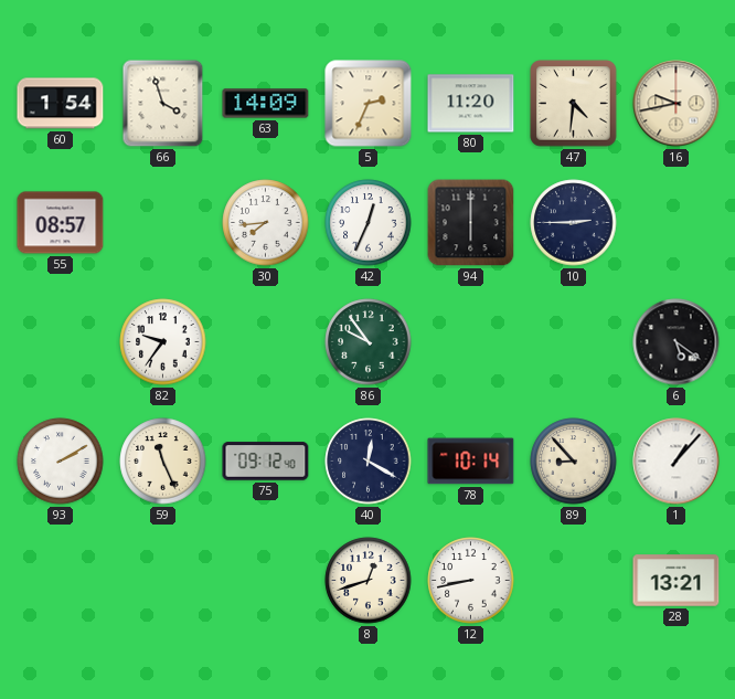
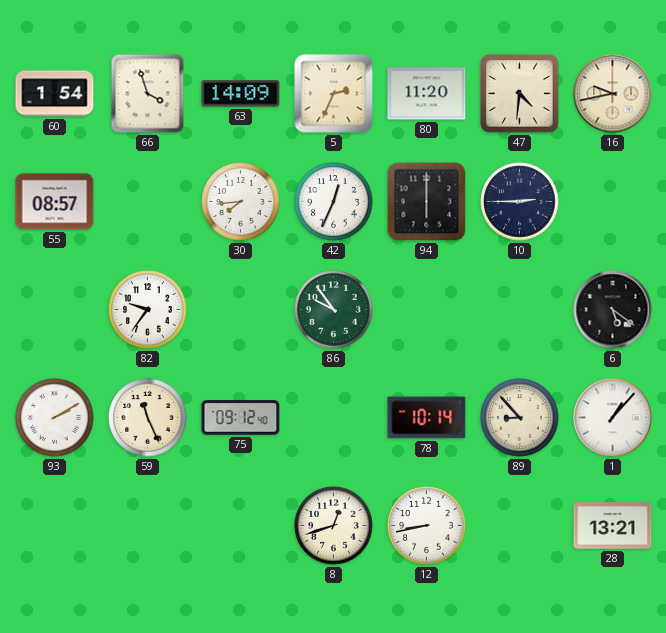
40: 12:20 -> none
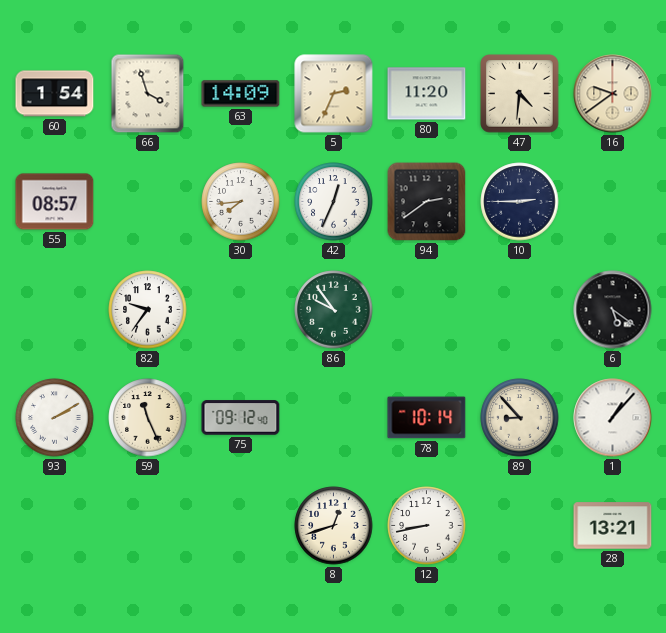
16: 9:43 -> 9:39
94: 6:00 -> 2:39
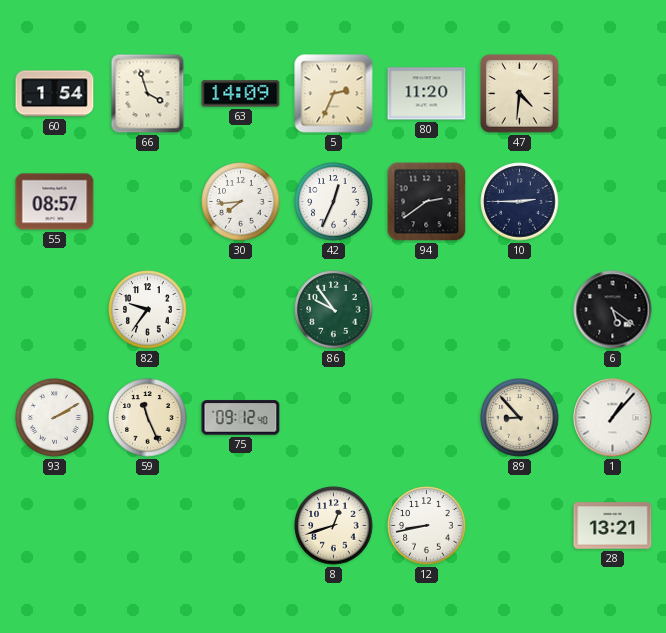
16: 9:39 -> none
78: 10:14 -> none
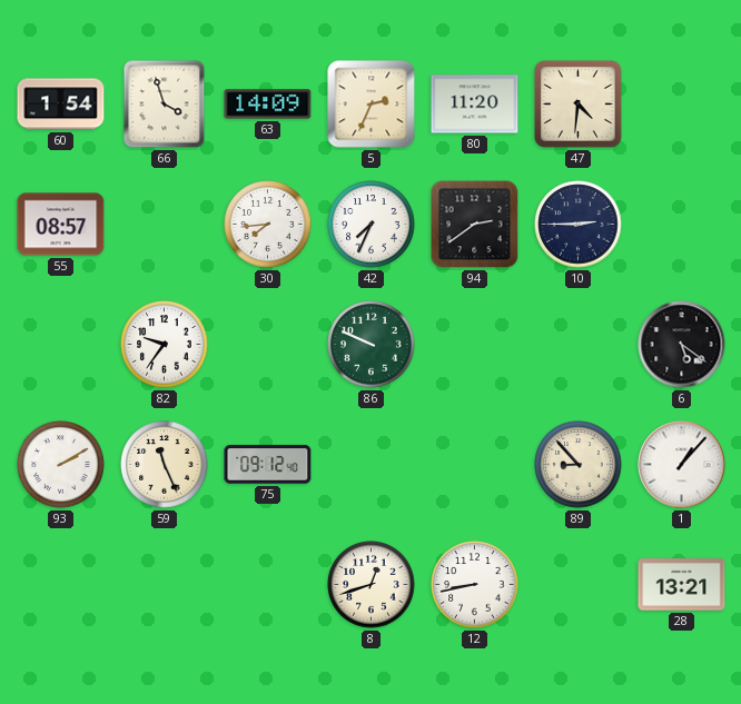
42: 12:34 -> 7:34
86: 9:54 -> 9:49
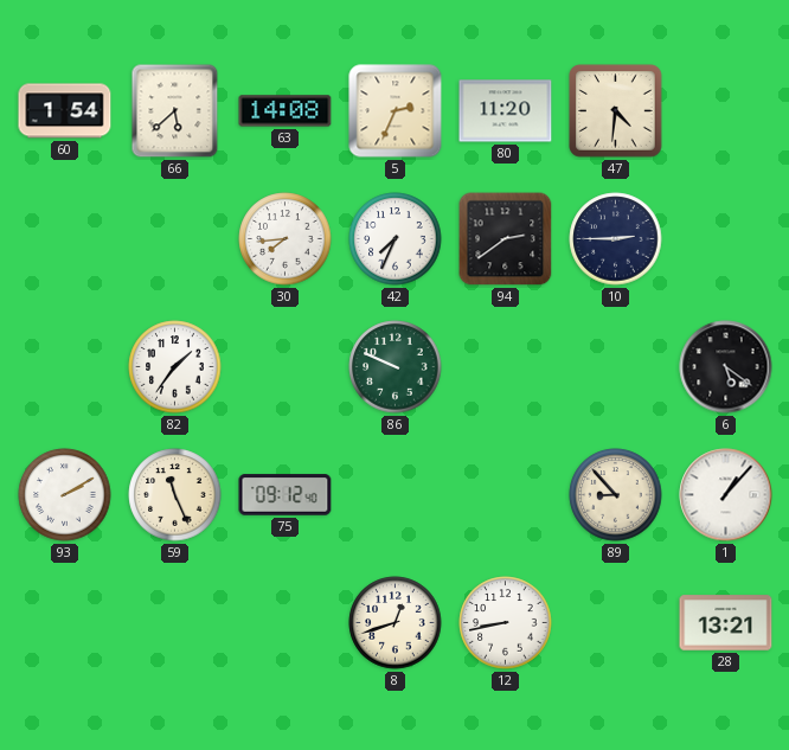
66: 3:57 -> 5:38
63: 14:09 -> 14:08
55: 08:57 -> none
82: 9:36 -> 1:36
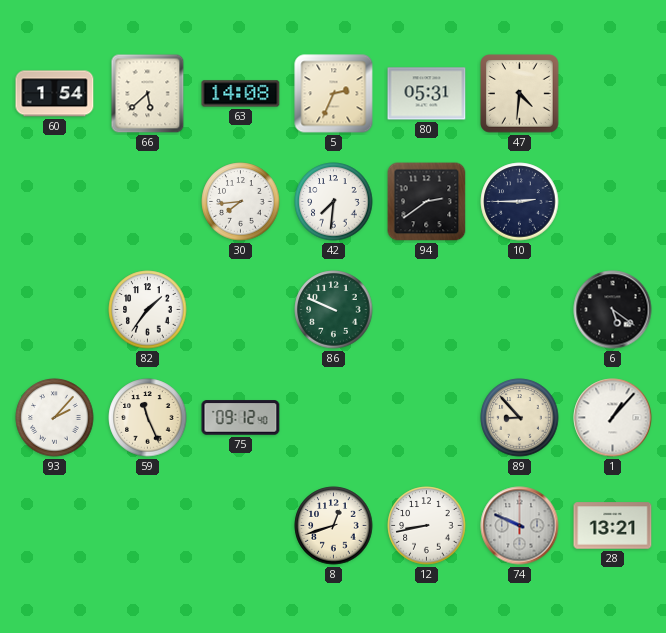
80: 11:20 -> 05:31
42: 7:34 -> 7:31
93: 2:10 -> 2:07
74: none -> 9:49
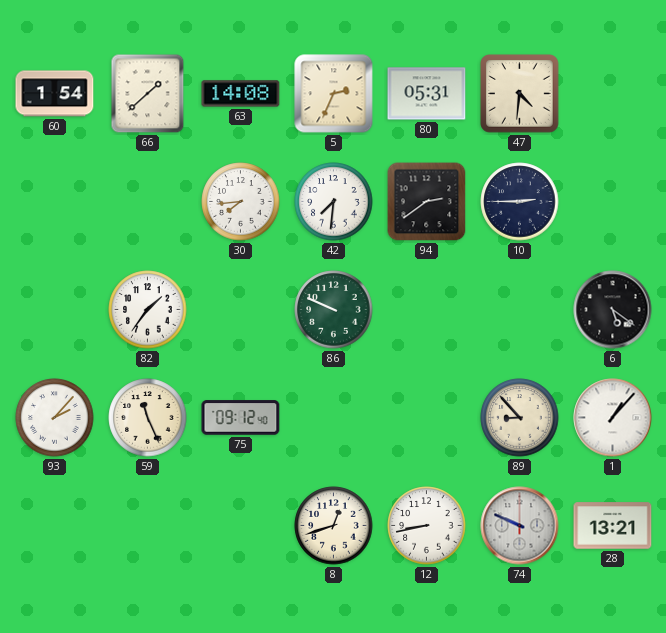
66: 5:38 -> 1:38
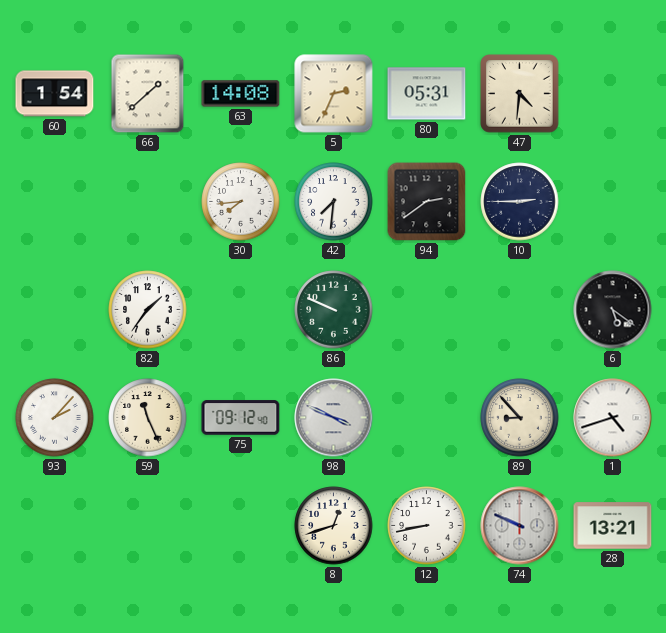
98: none -> 3:49
1: 1:07 -> 4:42
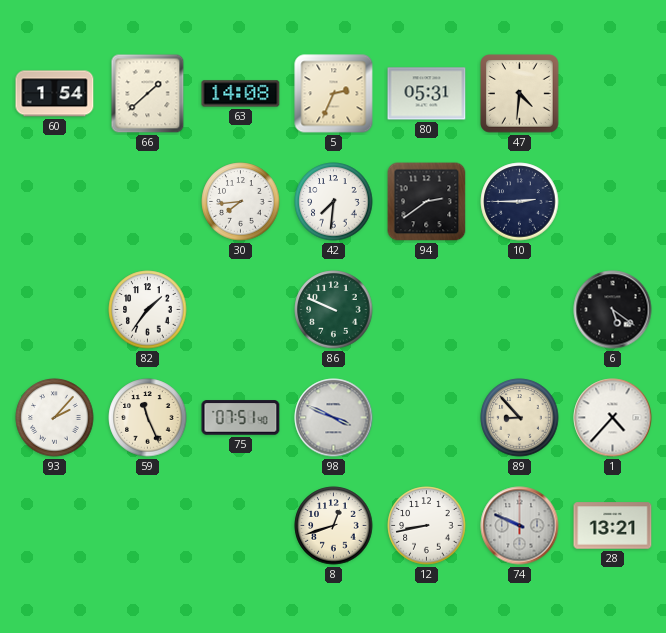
75: 09:12 -> 07:51
1: 4:42 -> 4:37
